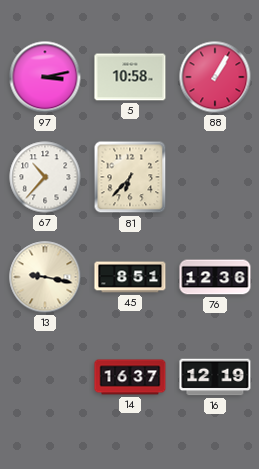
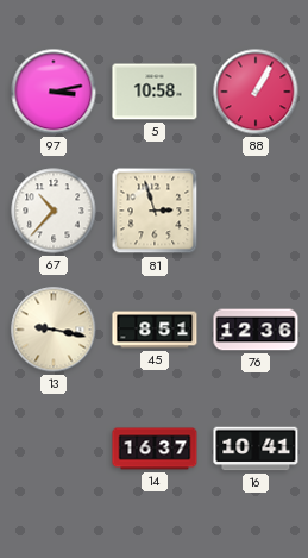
81: 6:37 -> 2:57
16: 12:19 -> 10:41
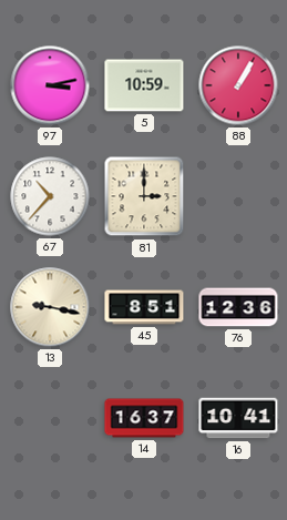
5: 10:58 -> 10:59
81: 2:57 -> 3:00
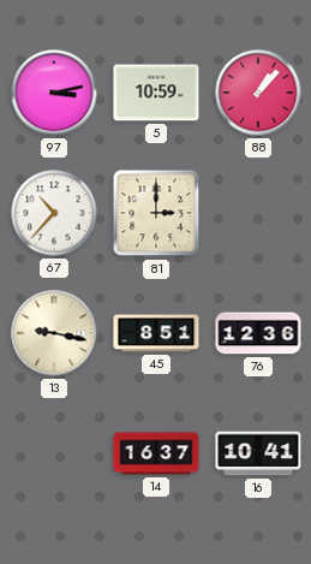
88: 1:05 -> 1:07
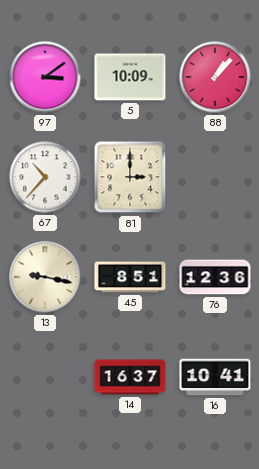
97: 3:13 -> 3:09
5: 10:59 -> 10:09
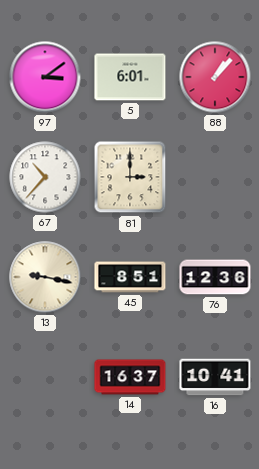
5: 10:09 -> 6:01
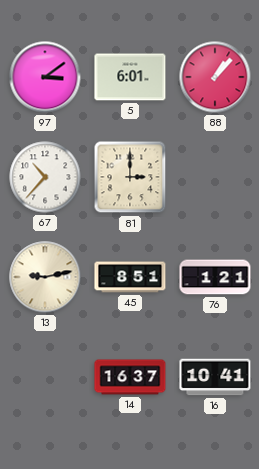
13: 9:17 -> 9:13
76: 12:36 -> 1:21
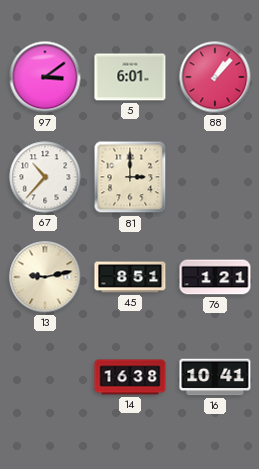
14: 16:37 -> 16:38
